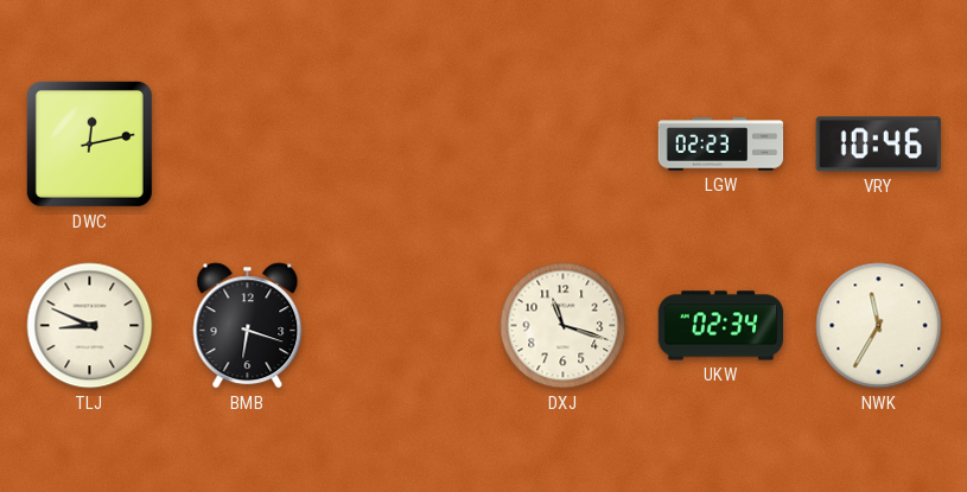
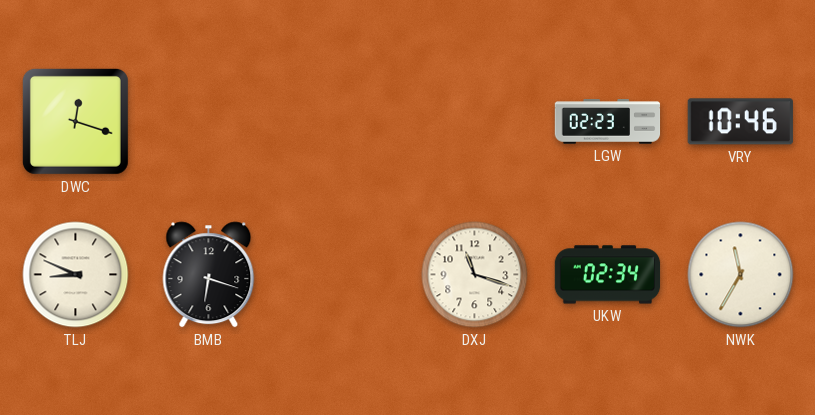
DWC: 12:13 -> 12:18
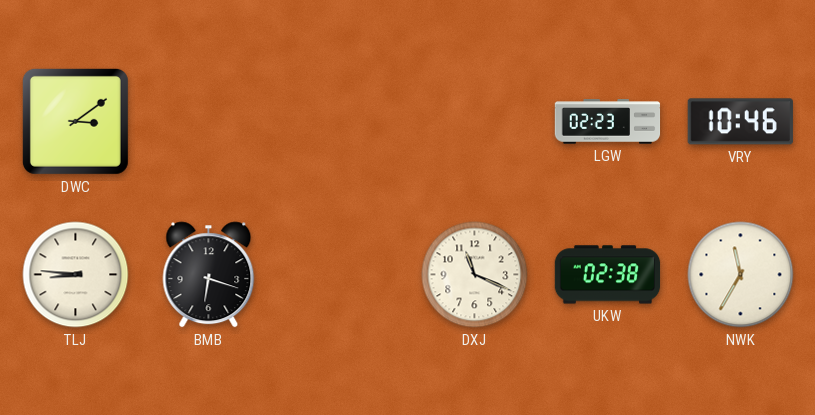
DWC: 12:18 -> 3:09
TLJ: 8:49 -> 8:46
DXJ: 11:18 -> 11:19
UKW: 02:34 -> 02:38
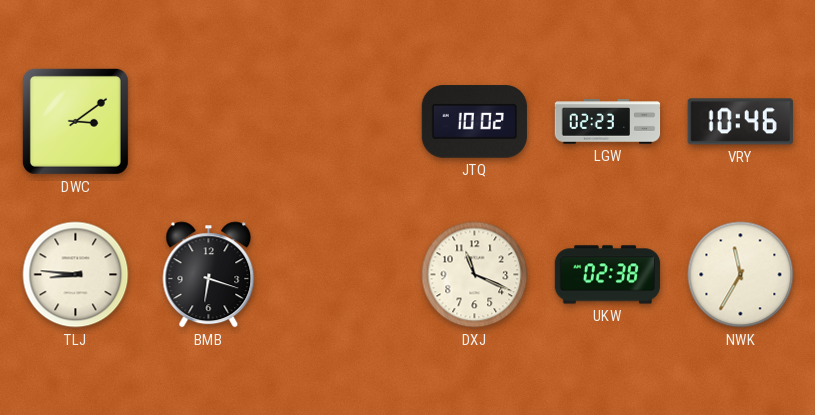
JTQ: none -> 10:02
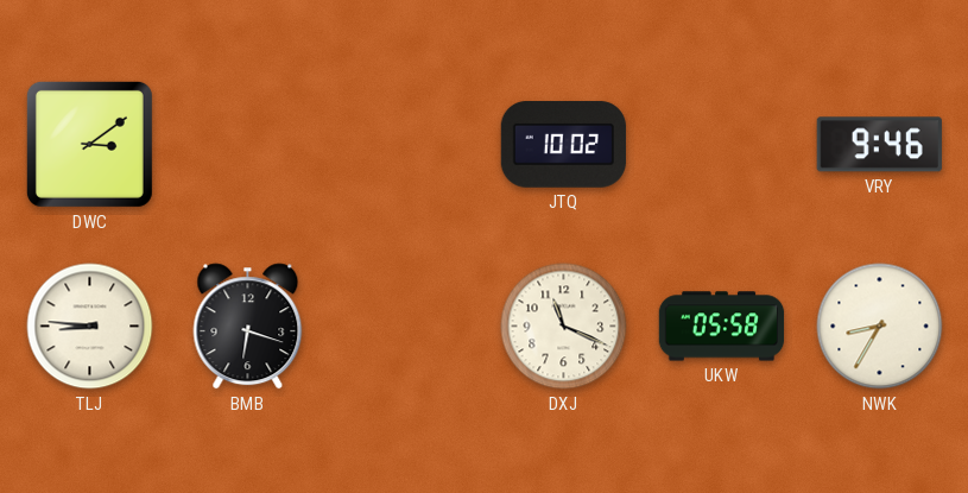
LGW: 02:23 -> none
VRY: 10:46 -> 9:46
UKW: 02:38 -> 05:58
NWK: 11:35 -> 8:35
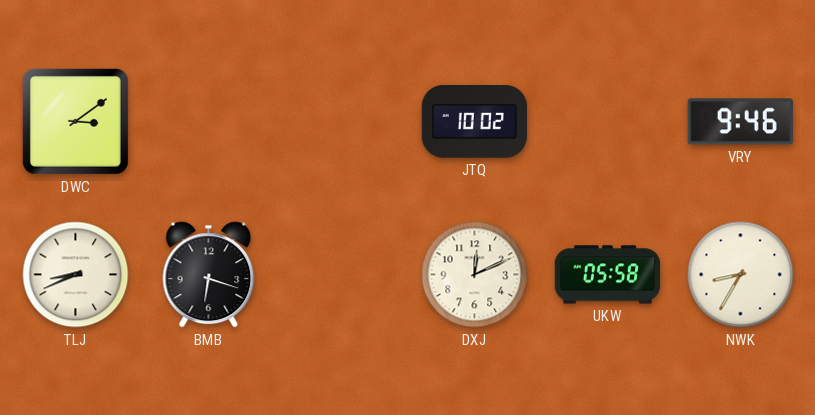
TLJ: 8:46 -> 8:41
DXJ: 11:19 -> 12:11
